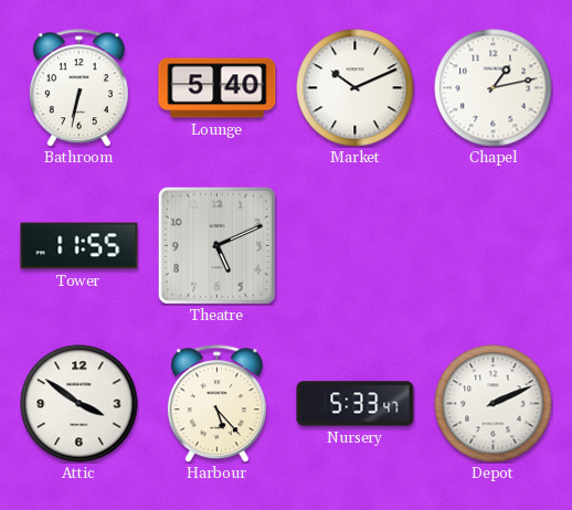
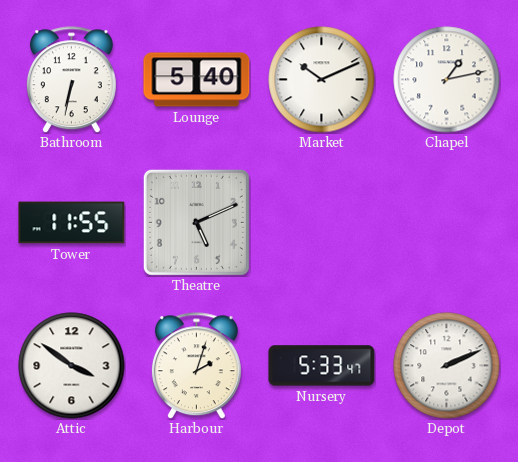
Harbour: 5:23 -> 2:03
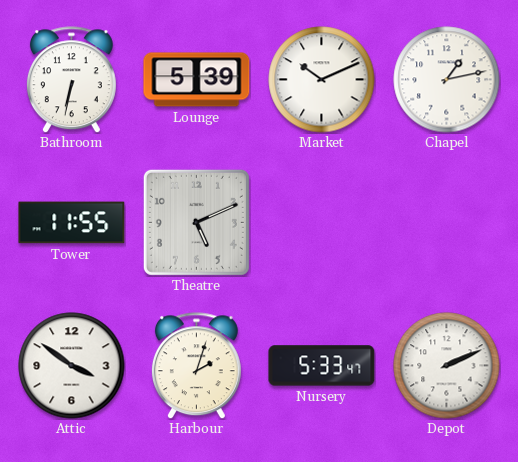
Lounge: 5:40 -> 5:39
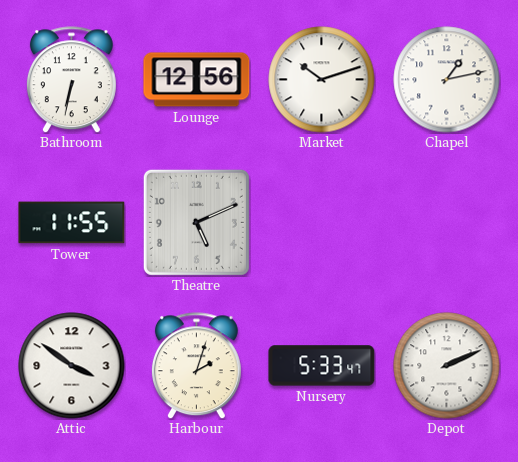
Lounge: 5:39 -> 12:56
Market: 10:11 -> 10:12
